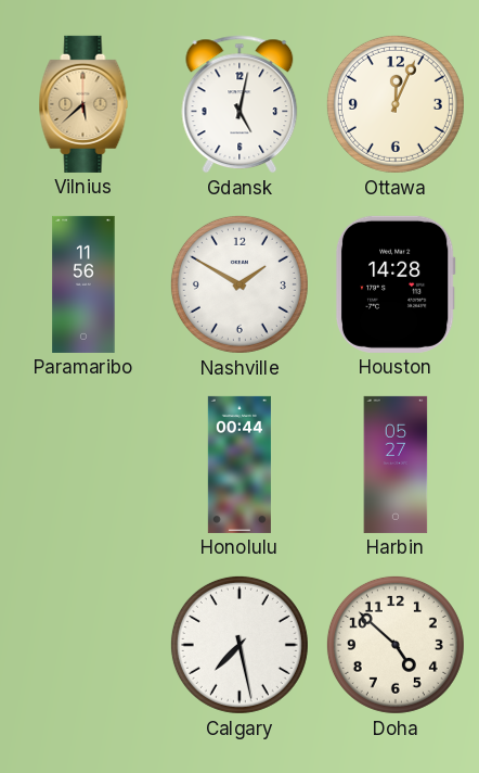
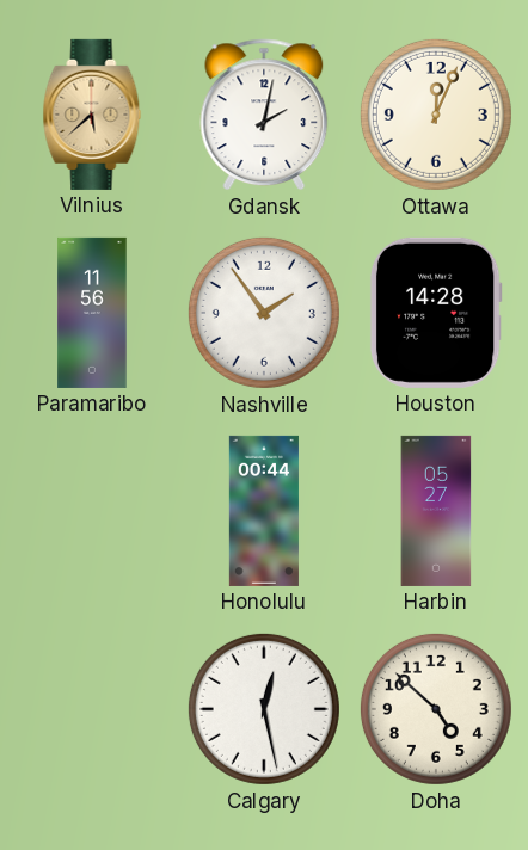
Gdansk: 5:02 -> 2:02
Nashville: 1:50 -> 1:54
Calgary: 7:28 -> 12:28
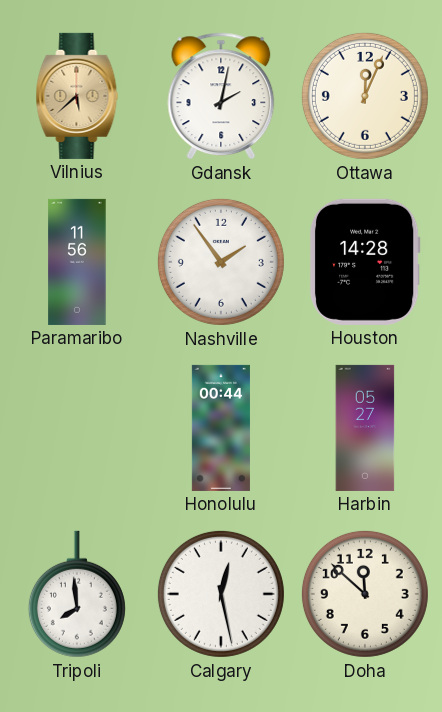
Tripoli: none -> 7:59
Doha: 4:52 -> 11:52
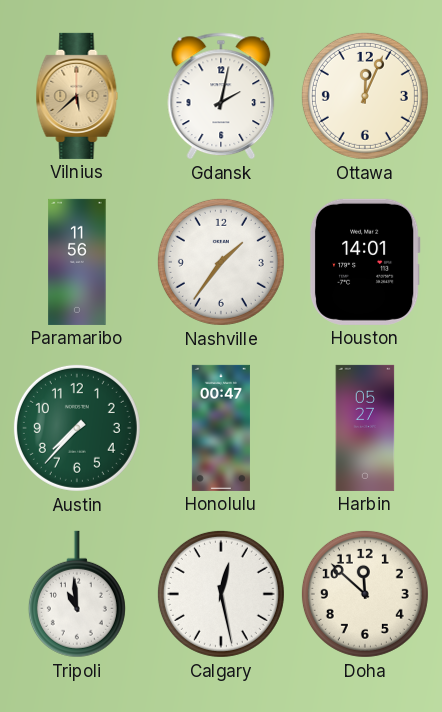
Nashville: 1:54 -> 1:36
Houston: 14:28 -> 14:01
Austin: none -> 7:37
Honolulu: 00:44 -> 00:47
Tripoli: 7:59 -> 10:59
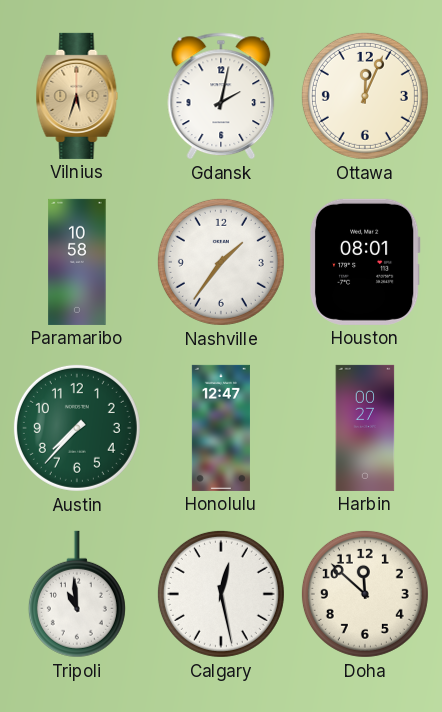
Vilnius: 5:38 -> 5:33
Paramaribo: 11:56 -> 10:58
Houston: 14:01 -> 08:01
Honolulu: 00:47 -> 12:47
Harbin: 05:27 -> 00:27
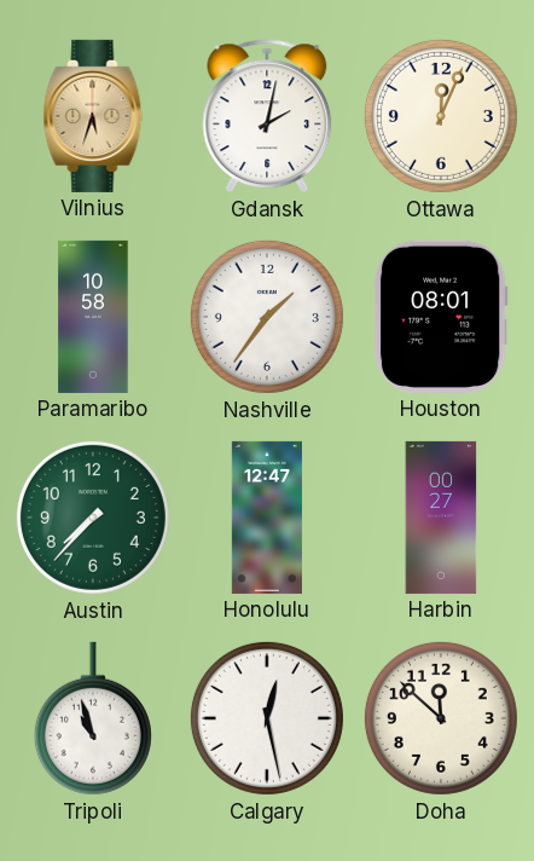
Tripoli: 10:59 -> 10:57
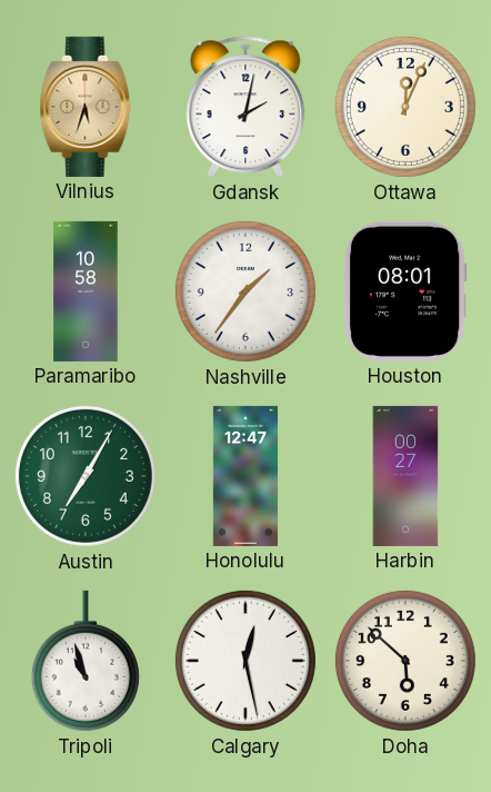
Austin: 7:37 -> 7:05
Doha: 11:52 -> 5:52
